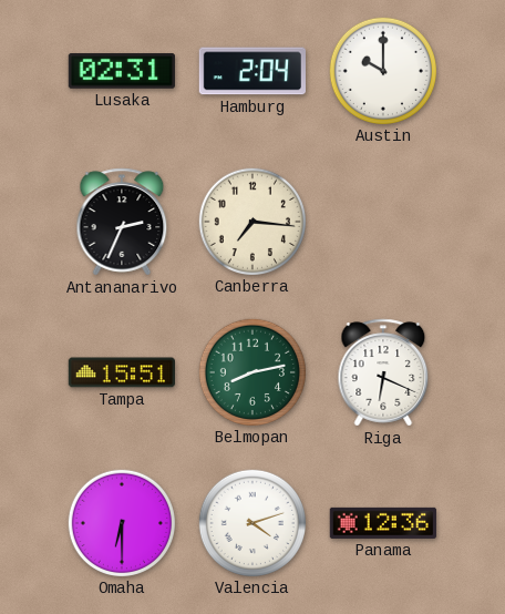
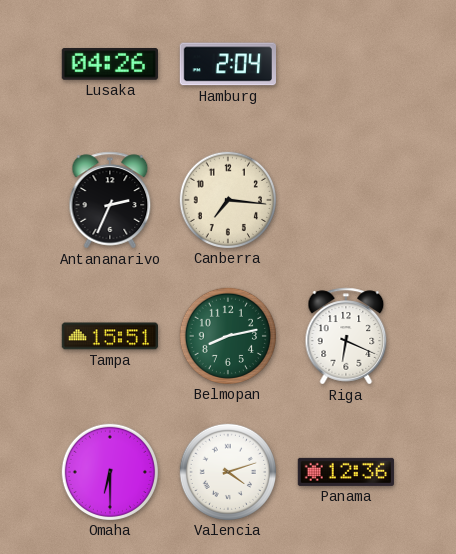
Lusaka: 02:31 -> 04:26
Austin: 10:00 -> none
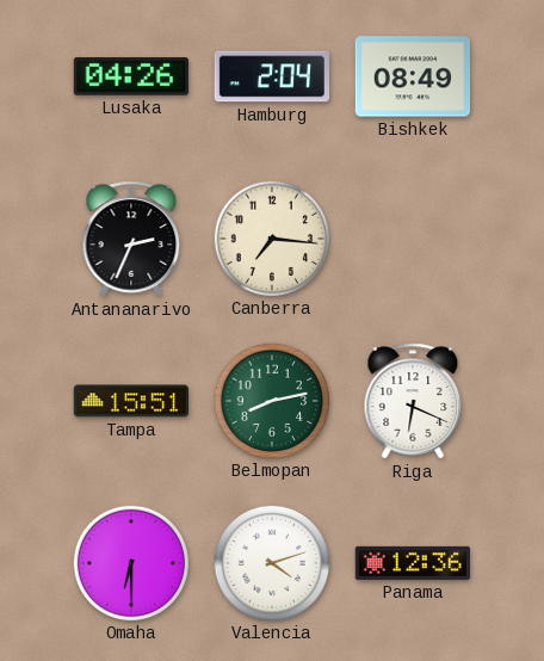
Bishkek: none -> 08:49
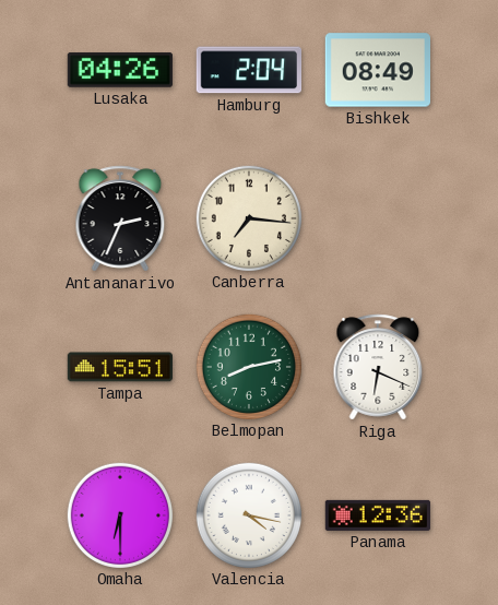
Valencia: 4:12 -> 4:17
